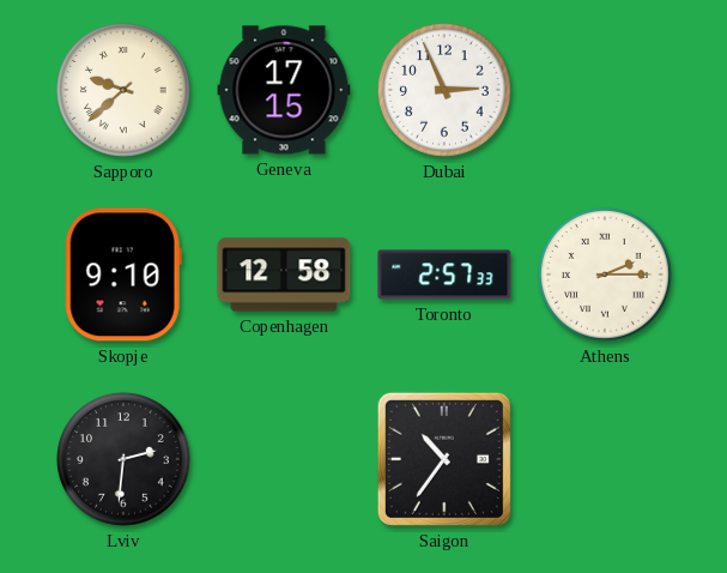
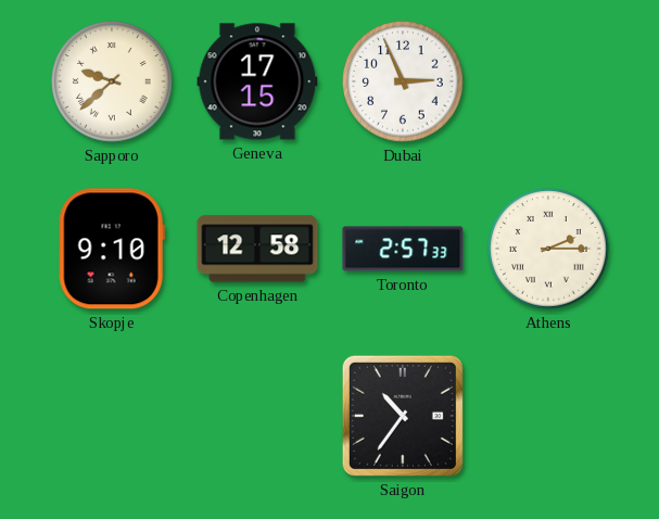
Lviv: 2:31 -> none
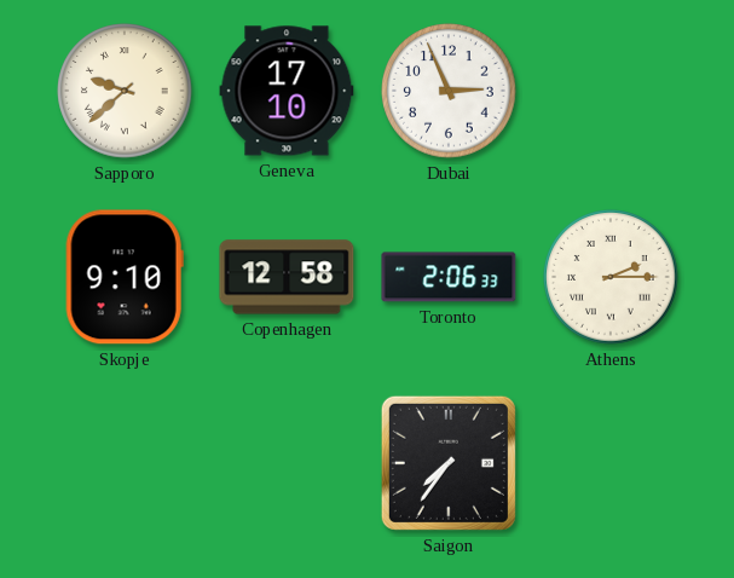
Geneva: 17:15 -> 17:10
Toronto: 2:57 -> 2:06
Saigon: 10:36 -> 7:36
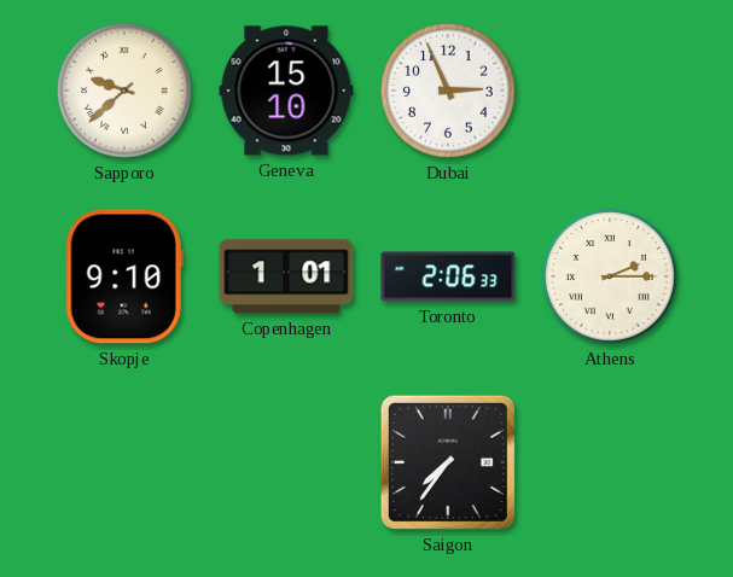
Geneva: 17:10 -> 15:10
Copenhagen: 12:58 -> 1:01
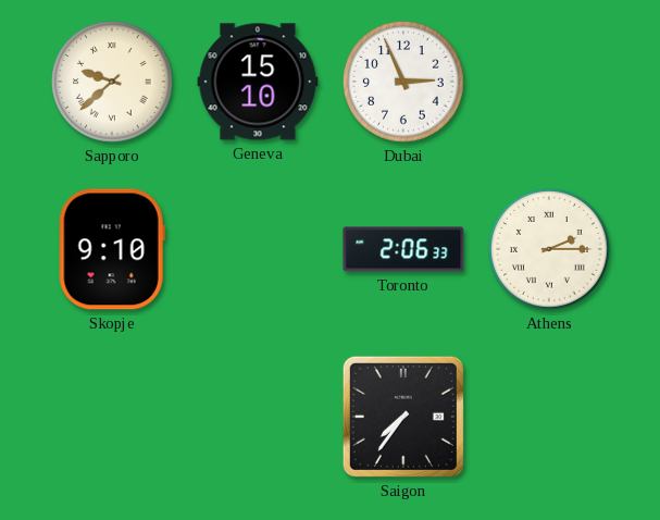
Copenhagen: 1:01 -> none
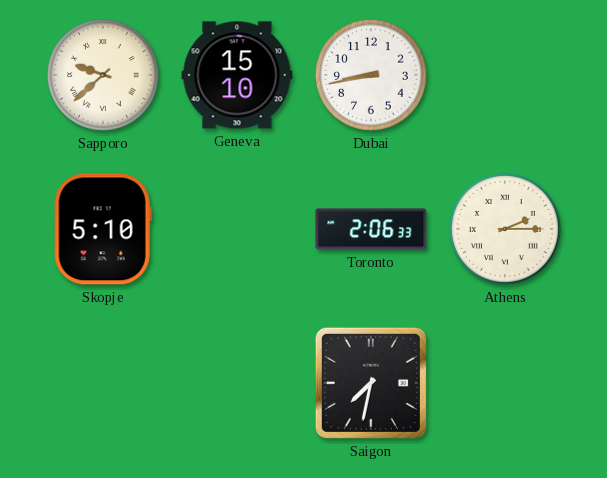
Dubai: 2:56 -> 8:43
Skopje: 9:10 -> 5:10
Saigon: 7:36 -> 7:32
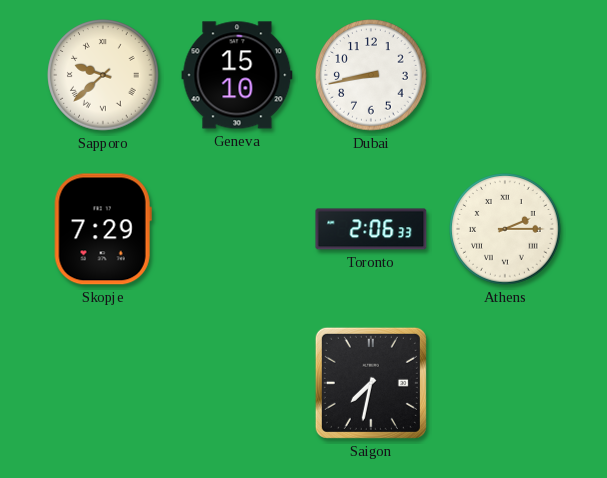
Skopje: 5:10 -> 7:29
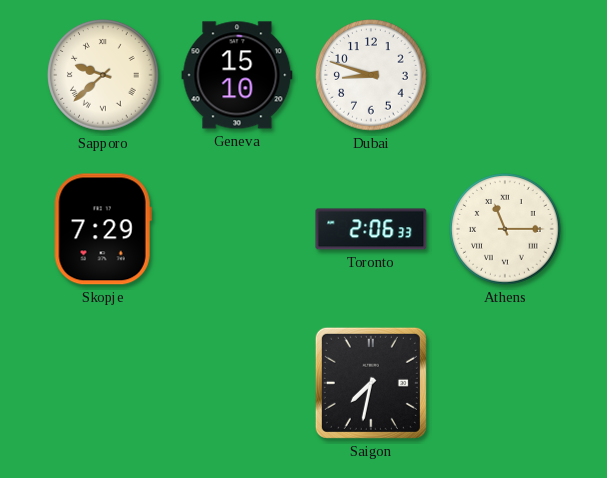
Dubai: 8:43 -> 8:48
Athens: 2:15 -> 11:15
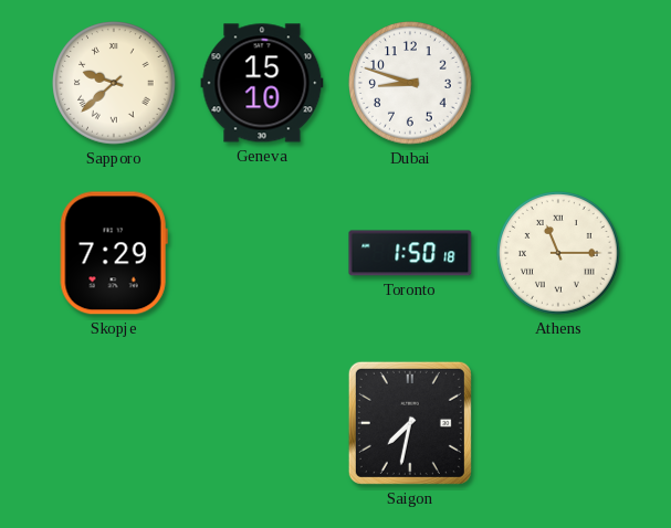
Toronto: 2:06 -> 1:50
